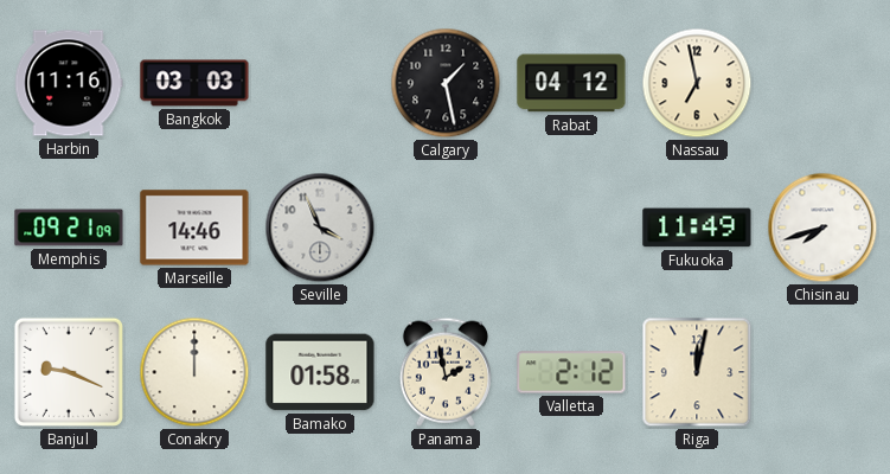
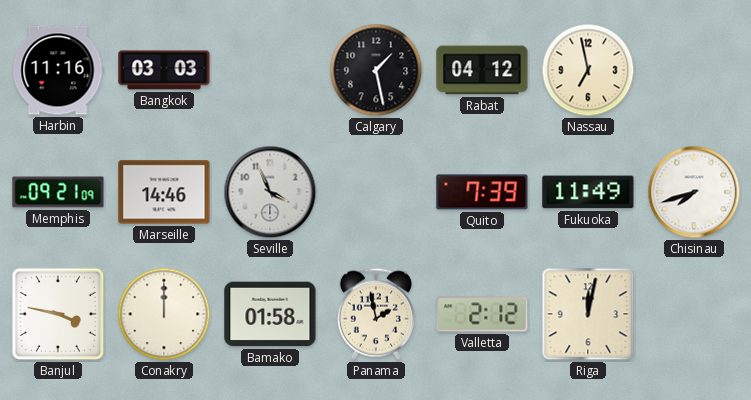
Quito: none -> 7:39
Banjul: 9:19 -> 3:47
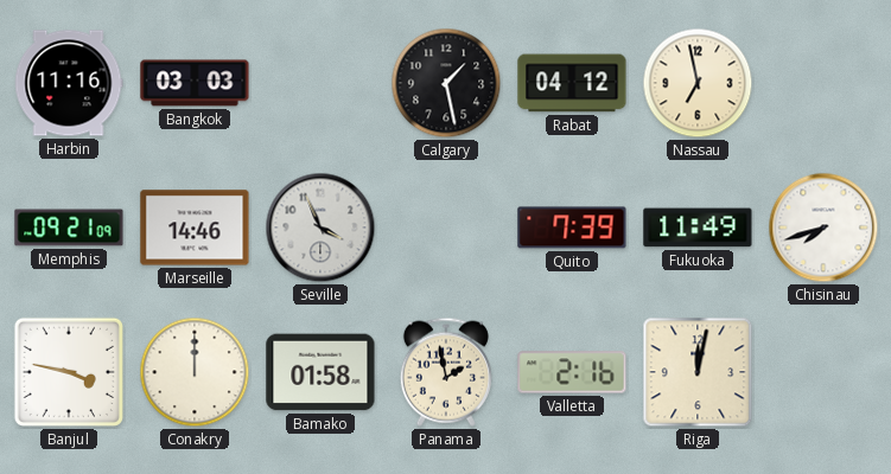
Valletta: 2:12 -> 2:16
